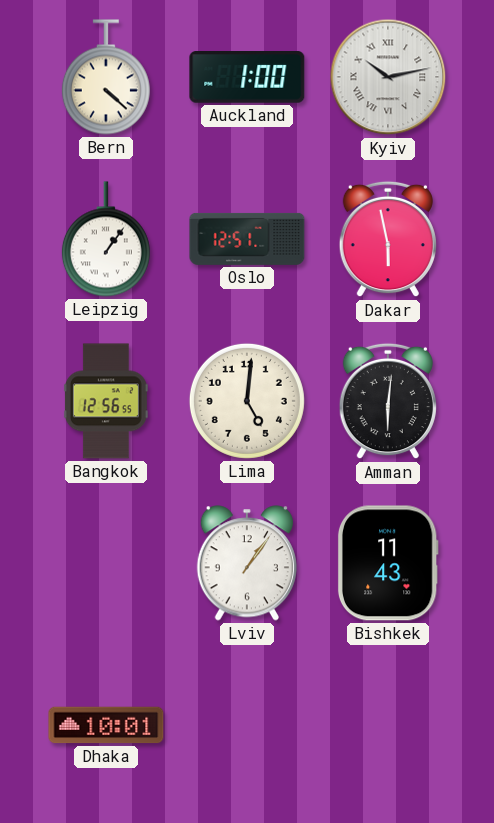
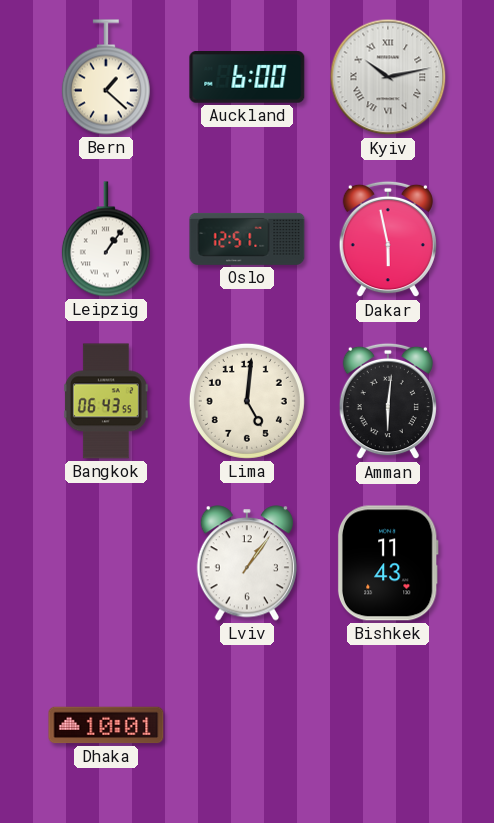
Bern: 4:22 -> 1:22
Auckland: 1:00 -> 6:00
Bangkok: 12:56 -> 06:43
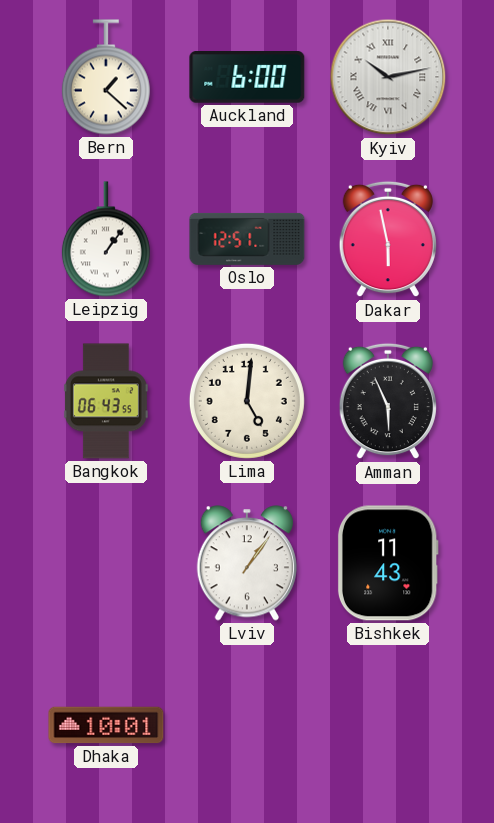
Amman: 6:01 -> 5:56
